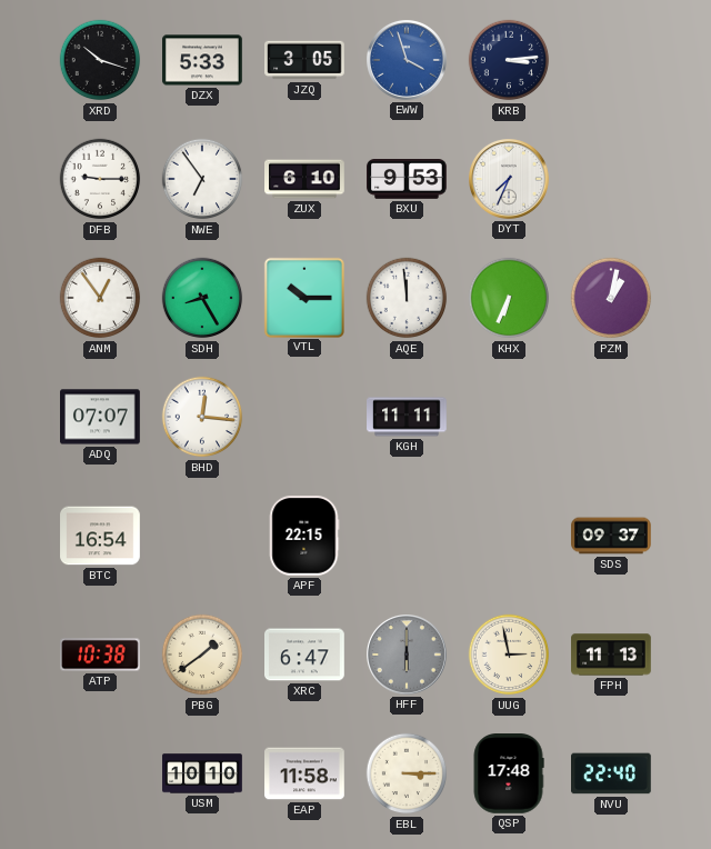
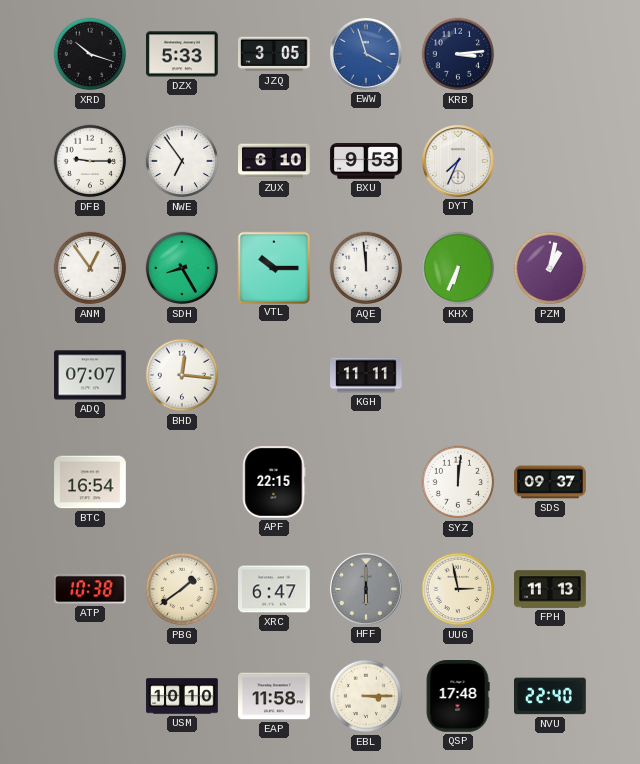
SYZ: none -> 12:01
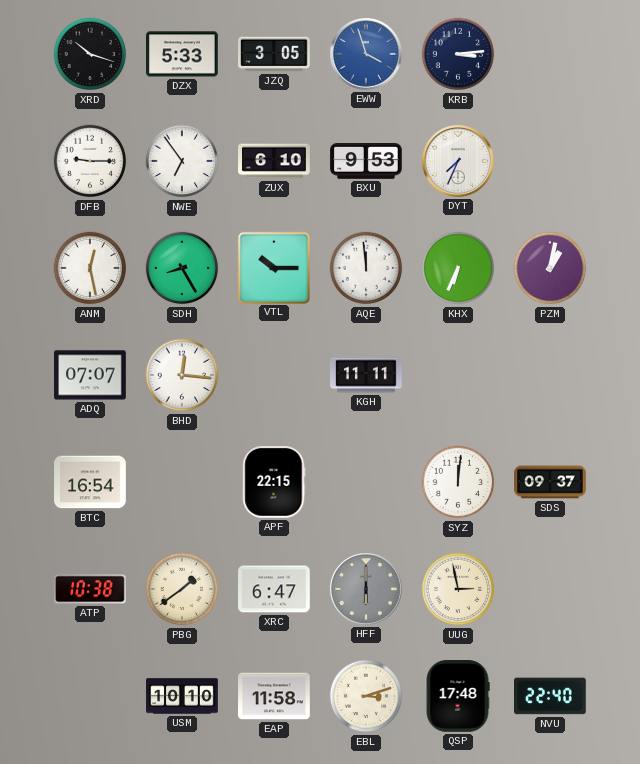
ANM: 12:54 -> 12:28
FPH: 11:13 -> none
EBL: 3:15 -> 3:12
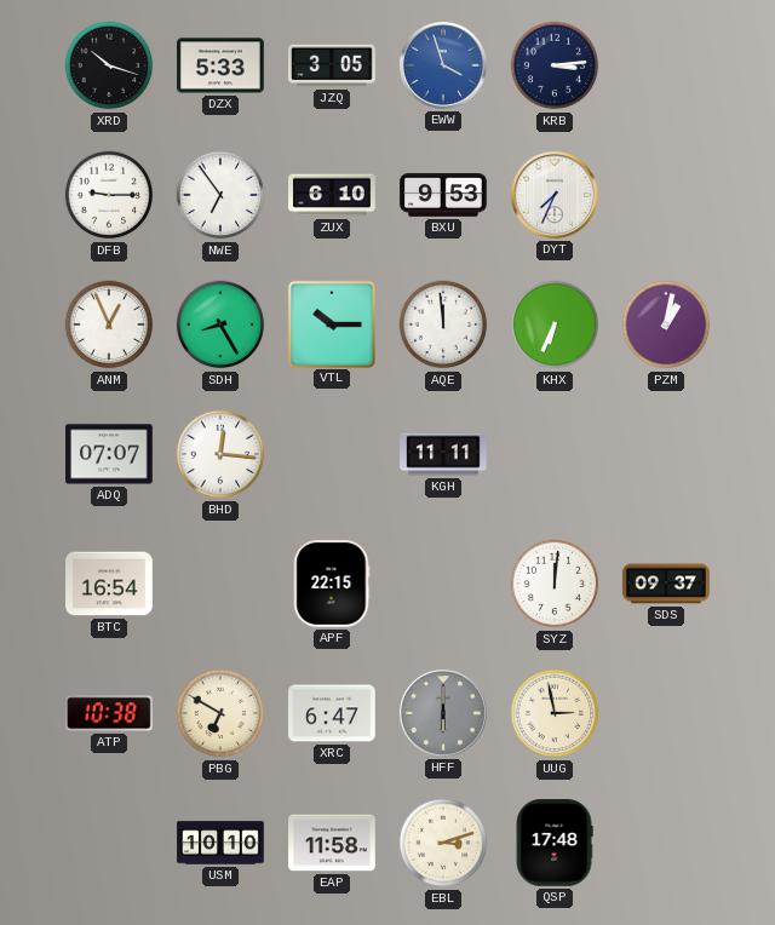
ANM: 12:28 -> 12:56
PBG: 1:39 -> 6:50
NVU: 22:40 -> none
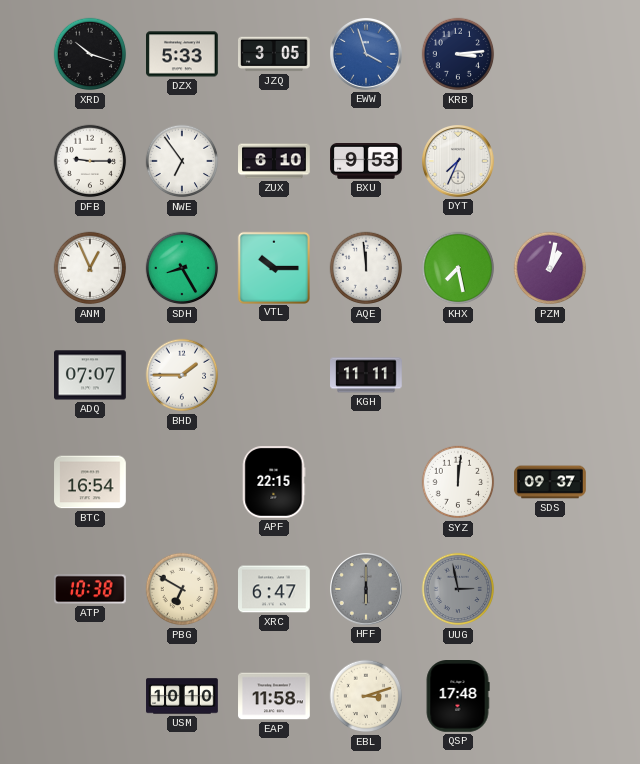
KHX: 6:34 -> 7:28
BHD: 12:16 -> 1:45
UUG dial: cream -> grey
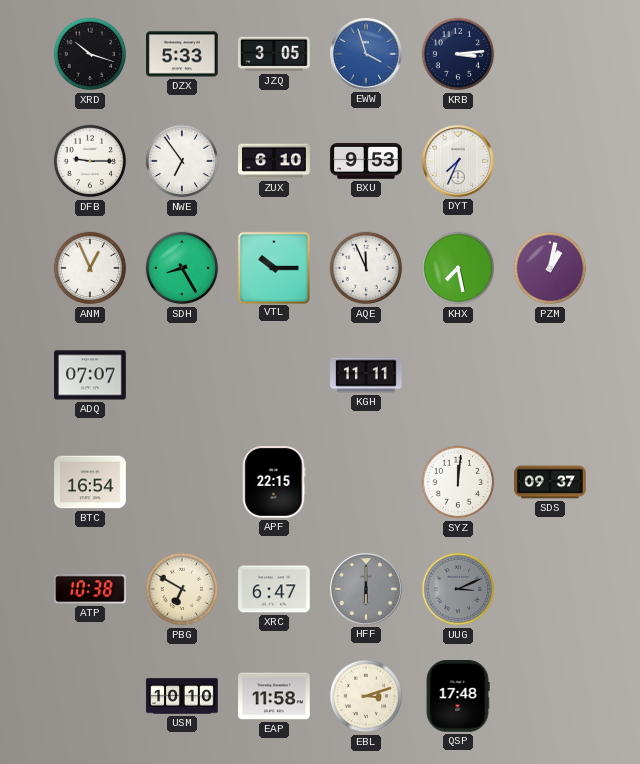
AQE: 11:59 -> 11:56
BHD: 1:45 -> none
UUG: 2:58 -> 3:11
